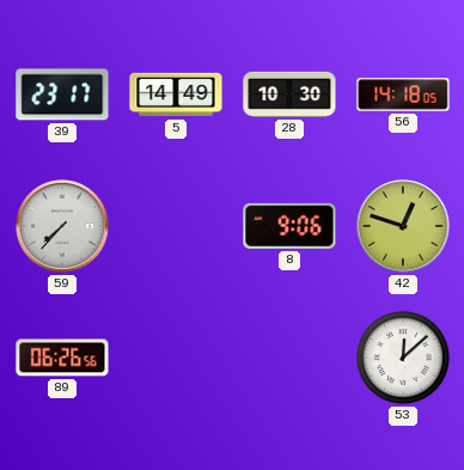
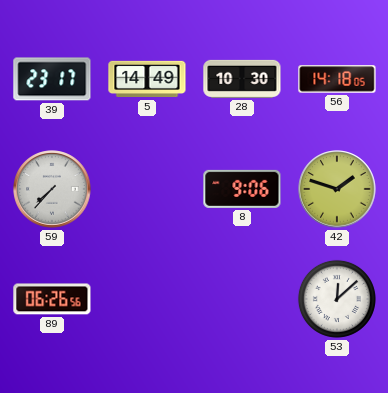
42: 12:48 -> 1:48
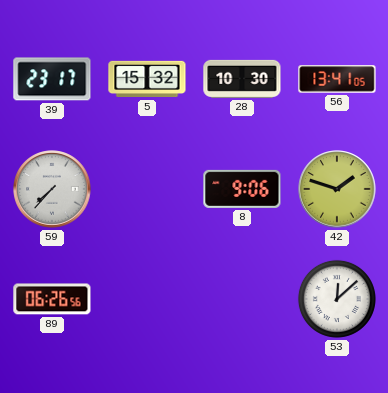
5: 14:49 -> 15:32
56: 14:18 -> 13:41
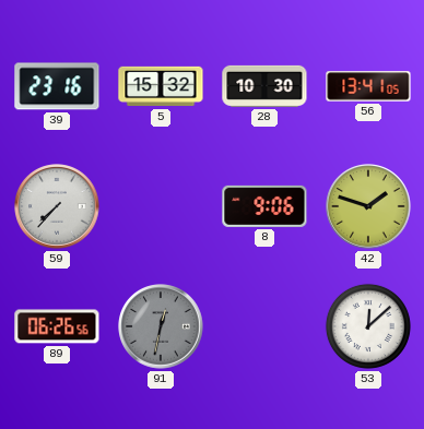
39: 23:17 -> 23:16
91: none -> 12:32
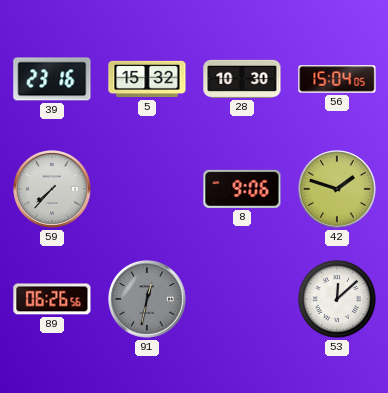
56: 13:41 -> 15:04
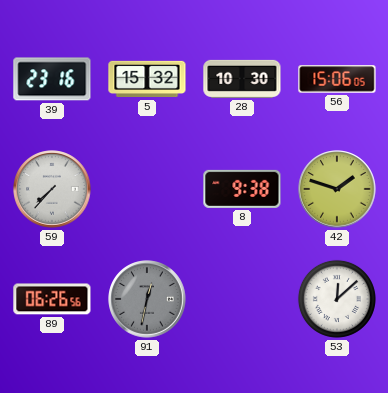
56: 15:04 -> 15:06
8: 9:06 -> 9:38
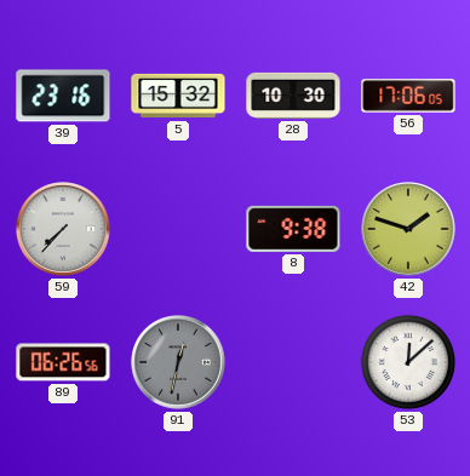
56: 15:06 -> 17:06
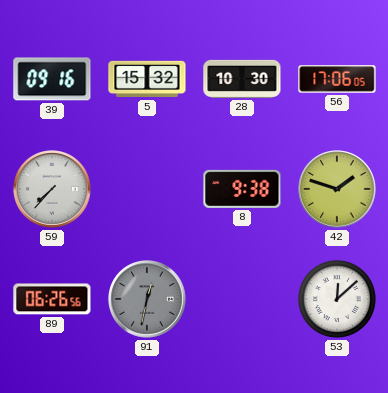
39: 23:16 -> 09:16
